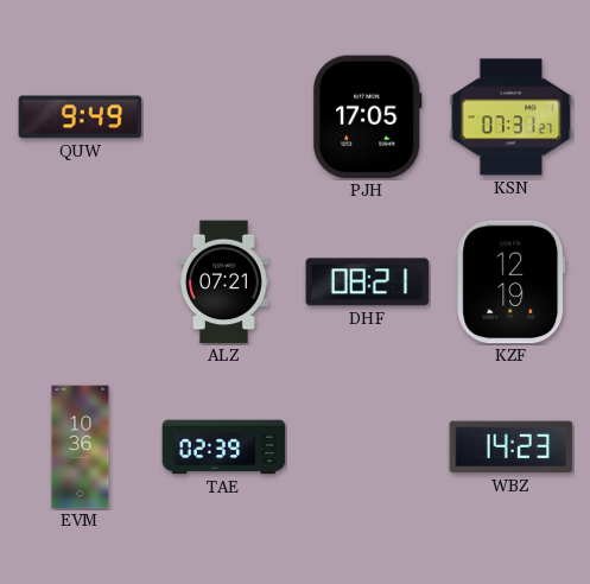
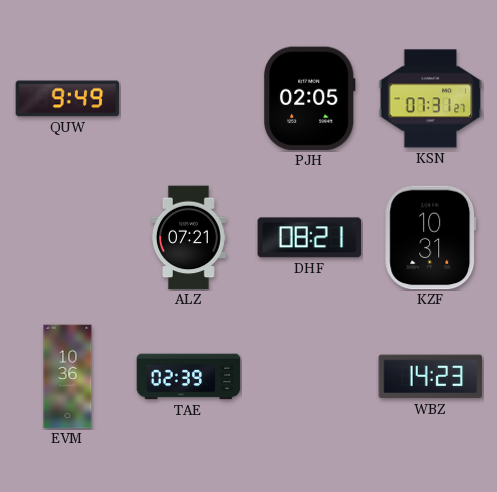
PJH: 17:05 -> 02:05
KZF: 12:19 -> 10:31
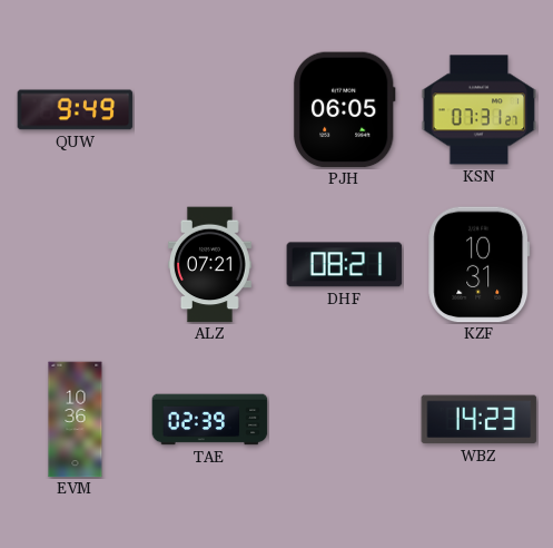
PJH: 02:05 -> 06:05
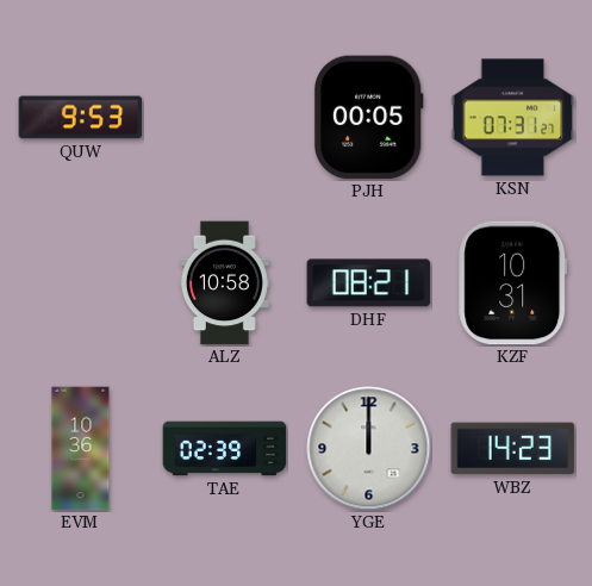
QUW: 9:49 -> 9:53
PJH: 06:05 -> 00:05
ALZ: 07:21 -> 10:58
YGE: none -> 12:00
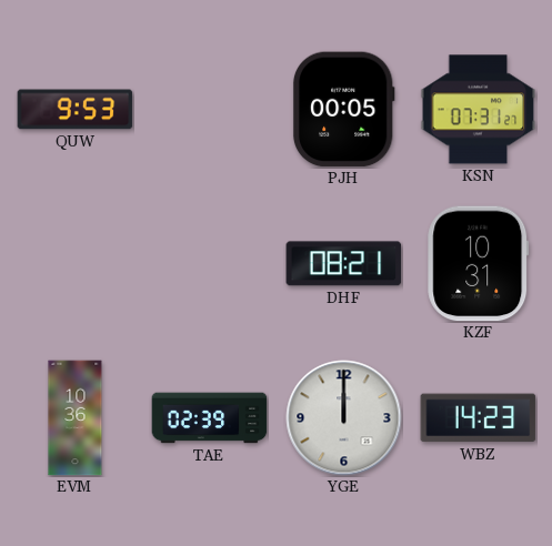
ALZ: 10:58 -> none
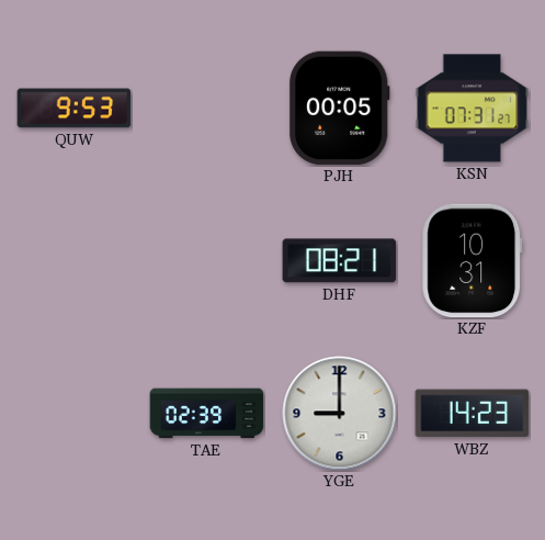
EVM: 10:36 -> none
YGE: 12:00 -> 9:00
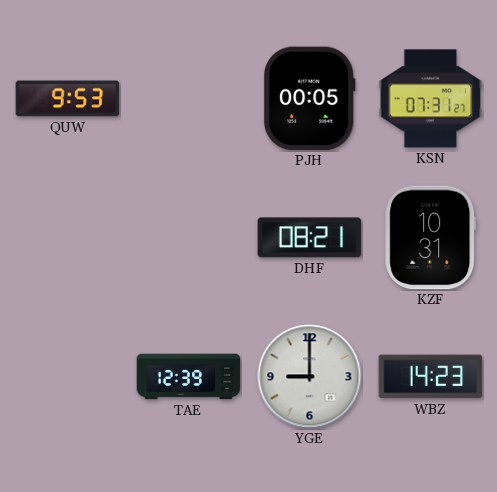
TAE: 02:39 -> 12:39
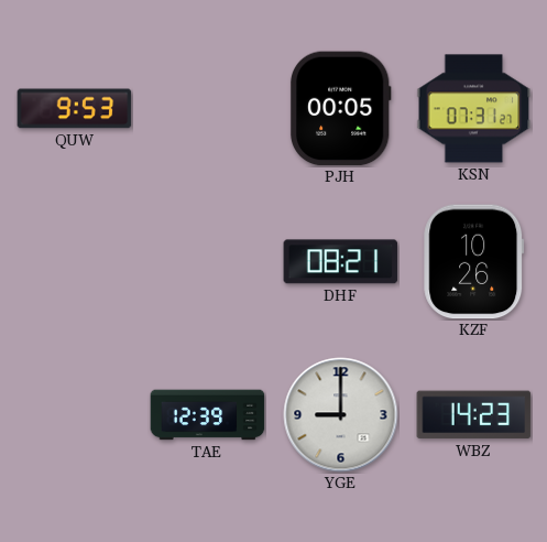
KZF: 10:31 -> 10:26
